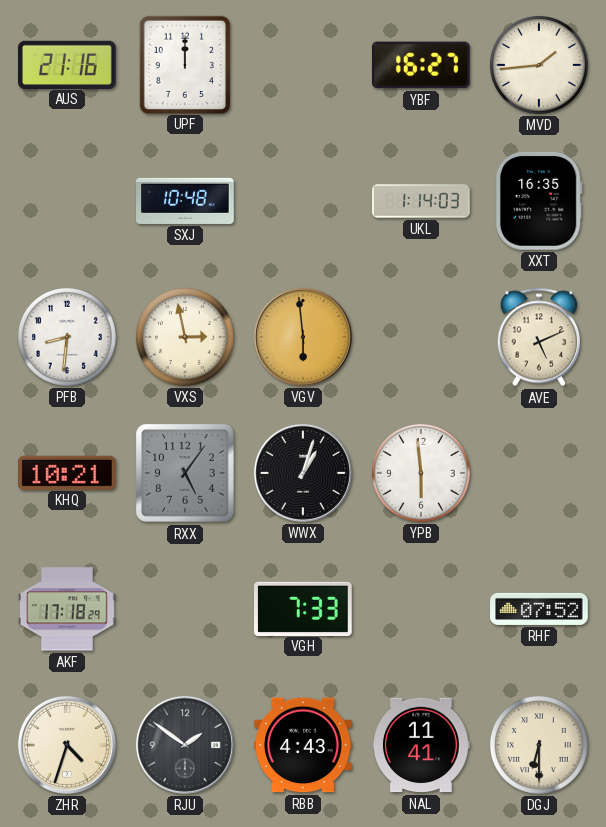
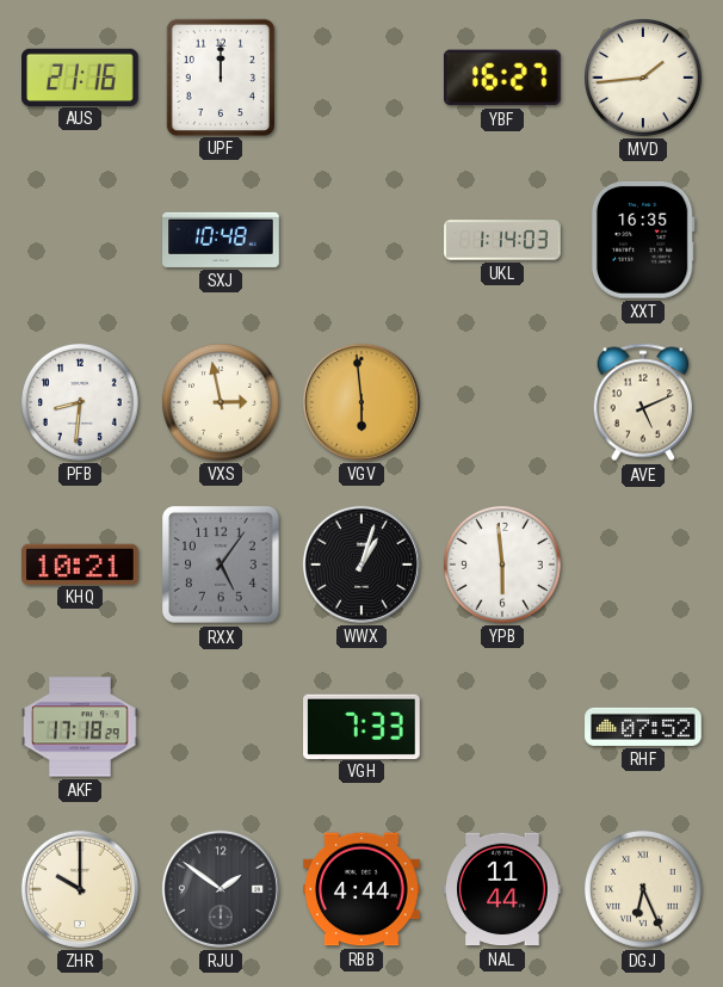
ZHR: 4:33 -> 10:00
RBB: 4:43 -> 4:44
NAL: 11:41 -> 11:44
DGJ: 6:30 -> 6:26
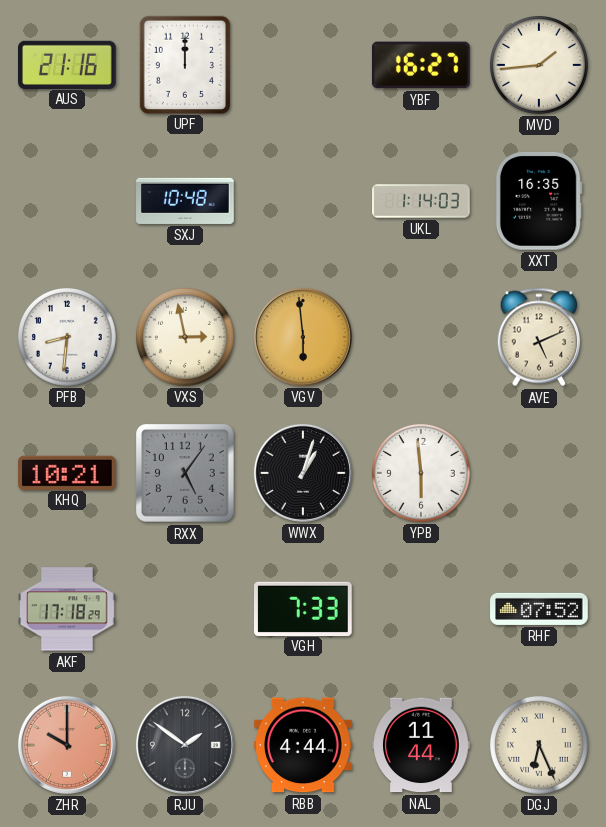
ZHR dial: cream -> salmon
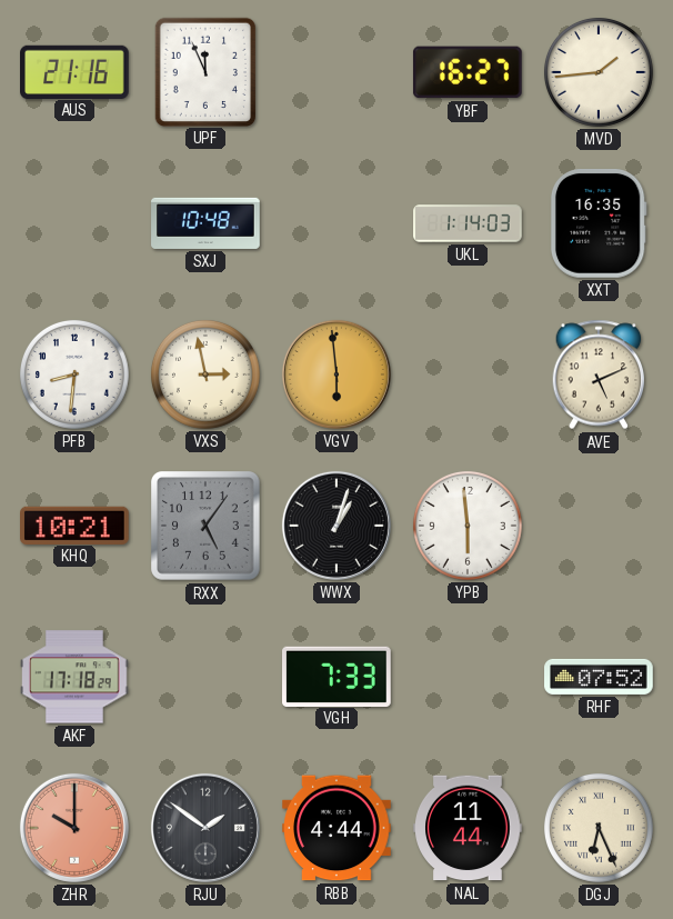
UPF: 12:00 -> 11:56
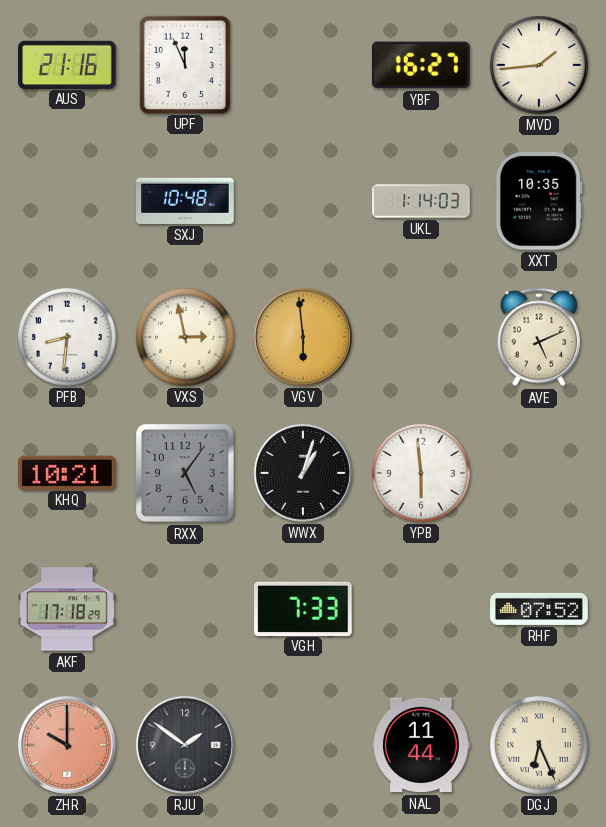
XXT: 16:35 -> 10:35
RBB: 4:44 -> none
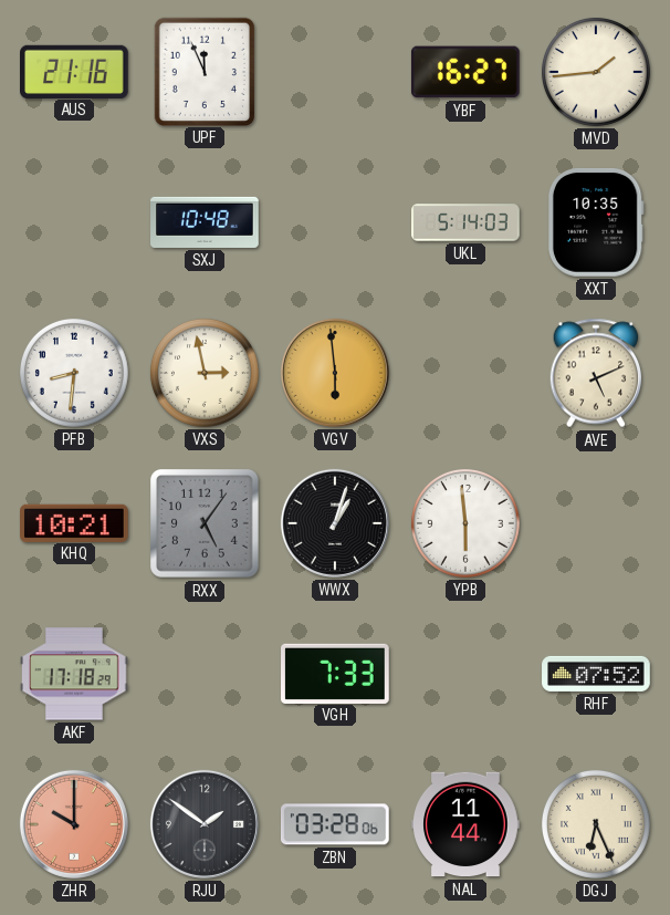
UKL: 1:14 -> 5:14
ZBN: none -> 03:28
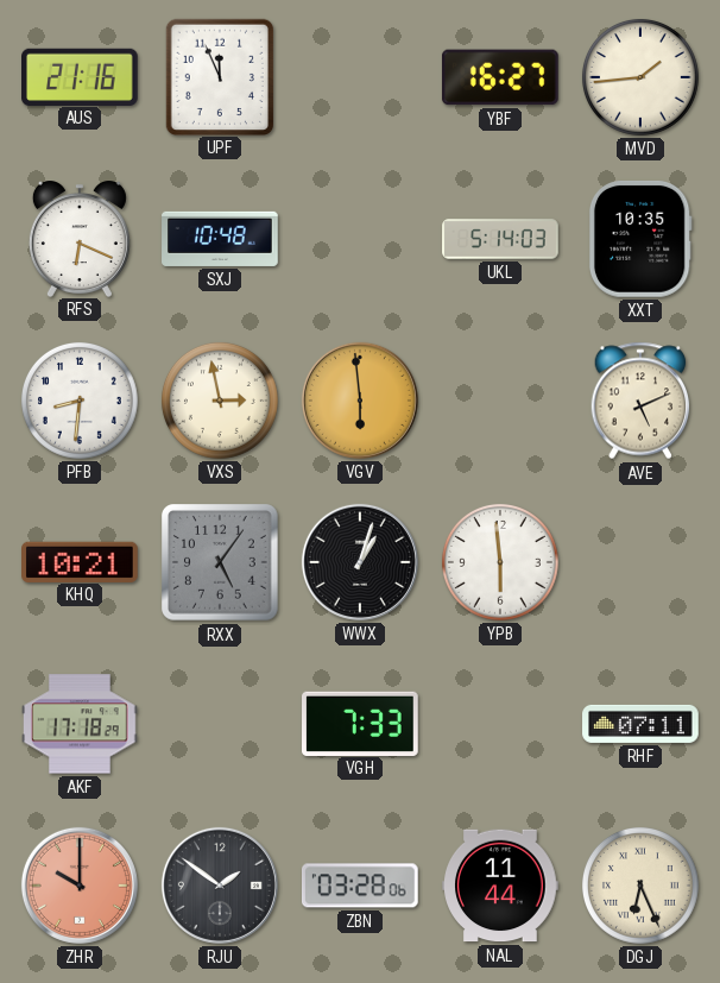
RFS: none -> 6:19
RHF: 07:52 -> 07:11
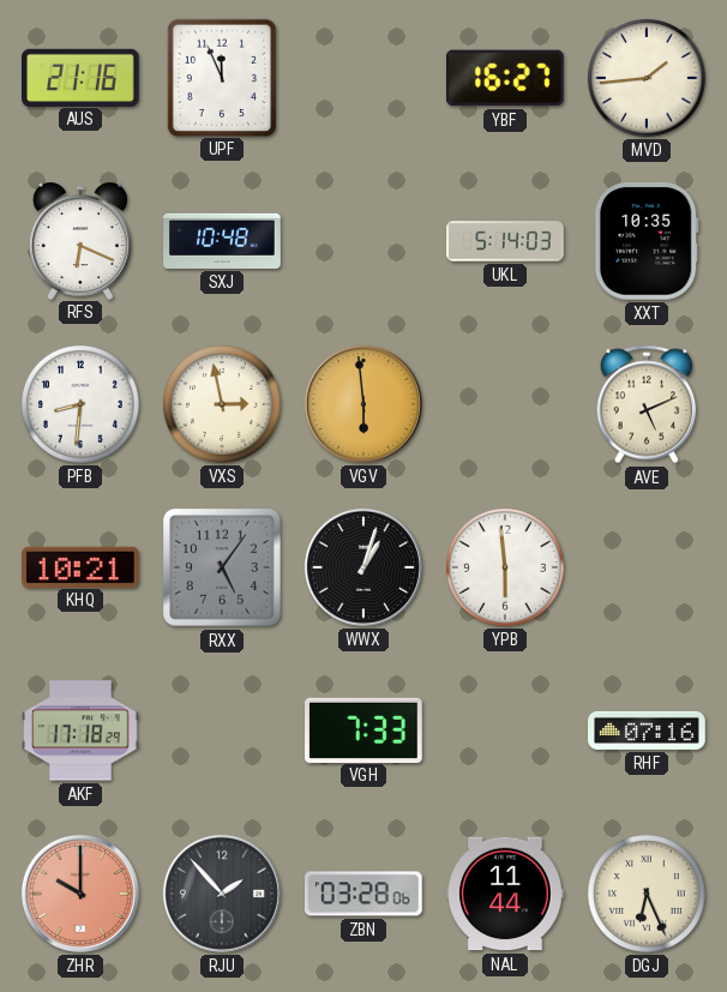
RHF: 07:11 -> 07:16
RJU: 1:51 -> 1:53
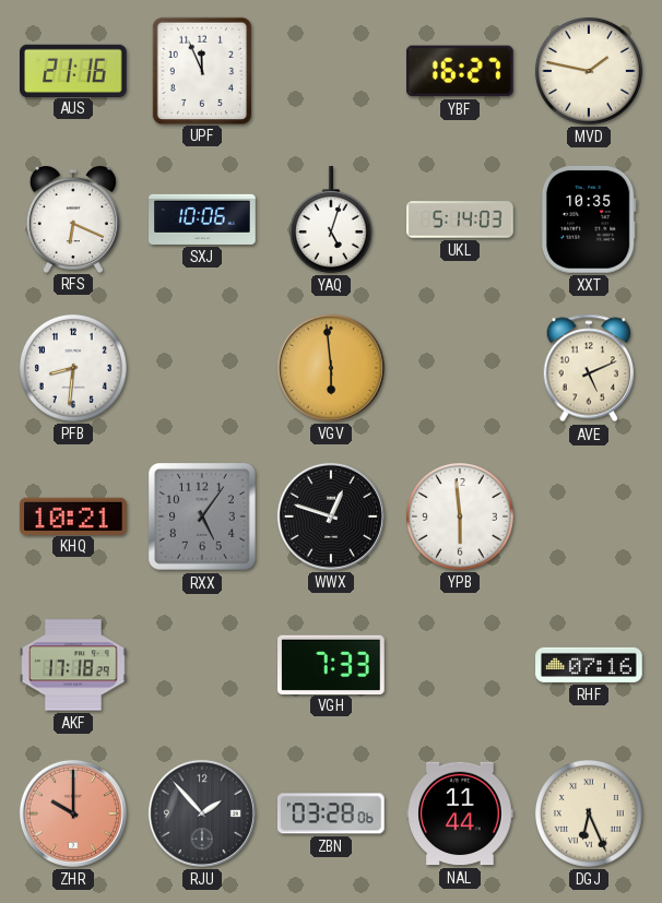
MVD: 1:44 -> 1:47
SXJ: 10:48 -> 10:06
YAQ: none -> 5:03
VXS: 2:58 -> none
WWX: 1:03 -> 12:48
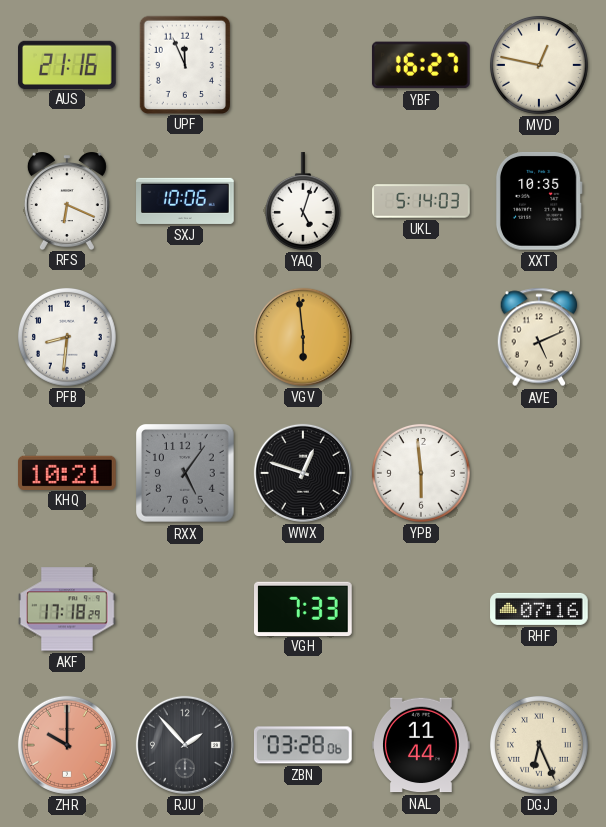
MVD: 1:47 -> 12:47
